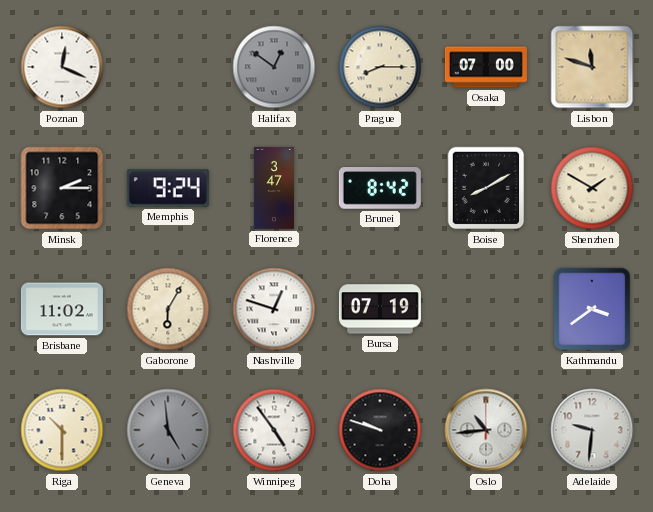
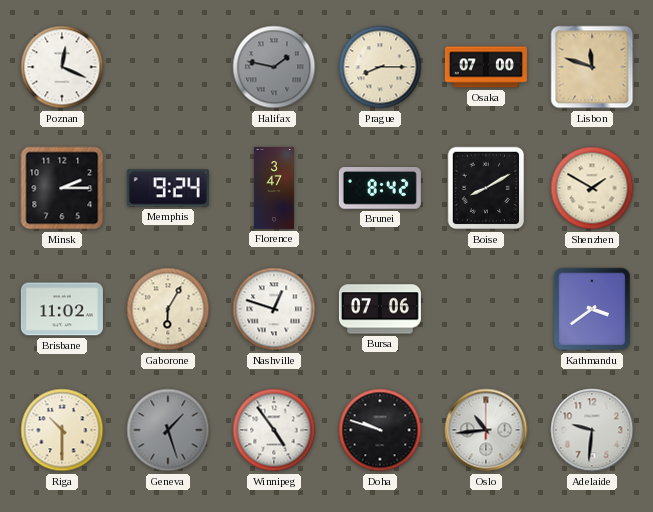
Halifax: 12:51 -> 1:47
Bursa: 07:19 -> 07:06
Geneva: 4:59 -> 1:27
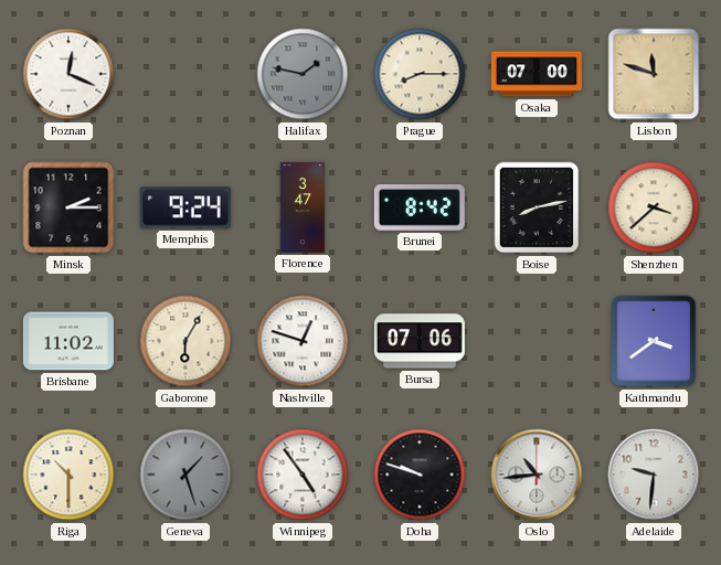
Boise: 8:10 -> 8:13
Shenzhen: 1:50 -> 3:38
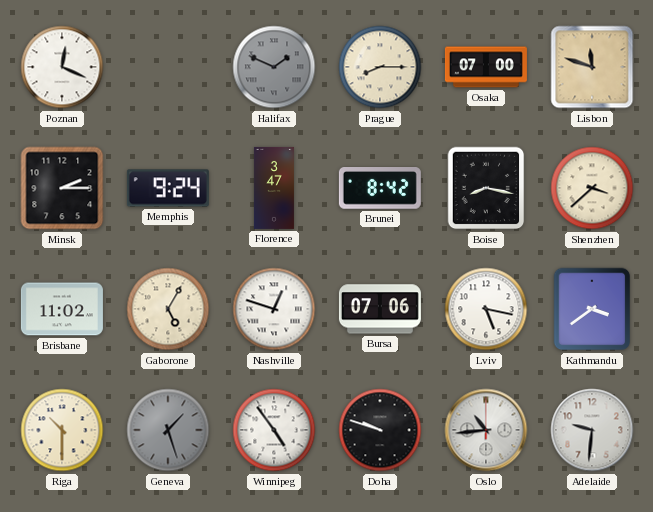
Halifax: 1:47 -> 1:49
Boise: 8:13 -> 8:17
Gaborone: 6:05 -> 5:05
Lviv: none -> 5:17
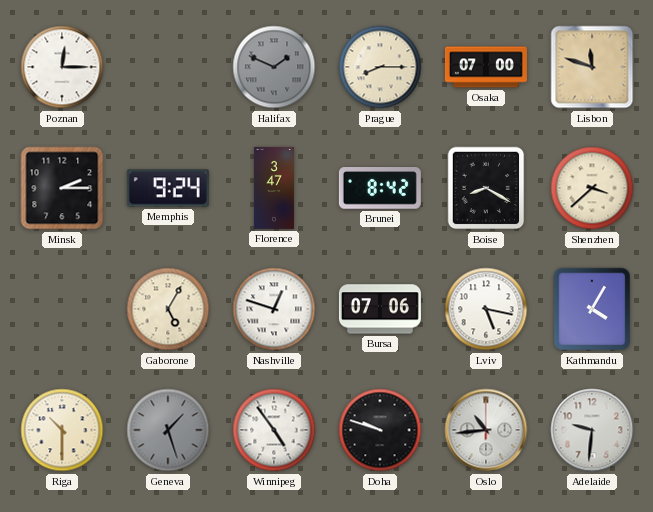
Poznan: 12:19 -> 12:15
Boise: 8:17 -> 8:20
Brisbane: 11:02 -> none
Kathmandu: 3:39 -> 4:05
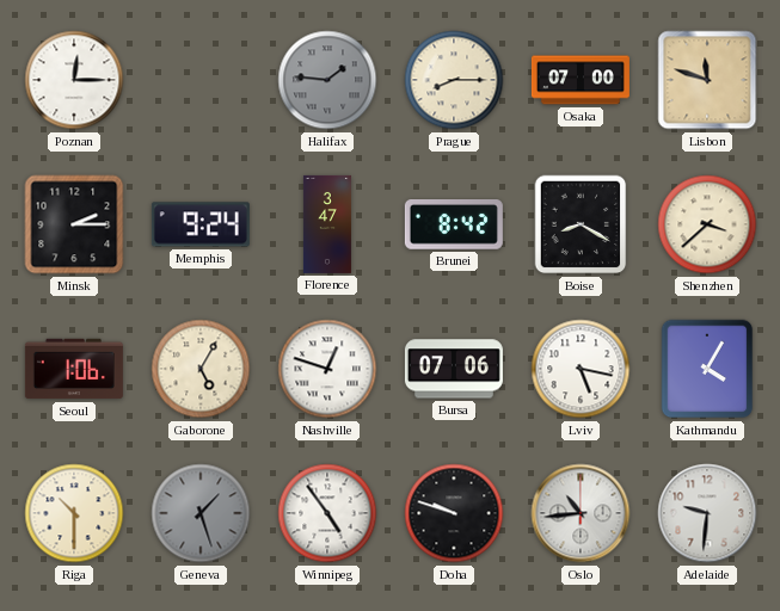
Halifax: 1:49 -> 1:46
Seoul: none -> 1:06
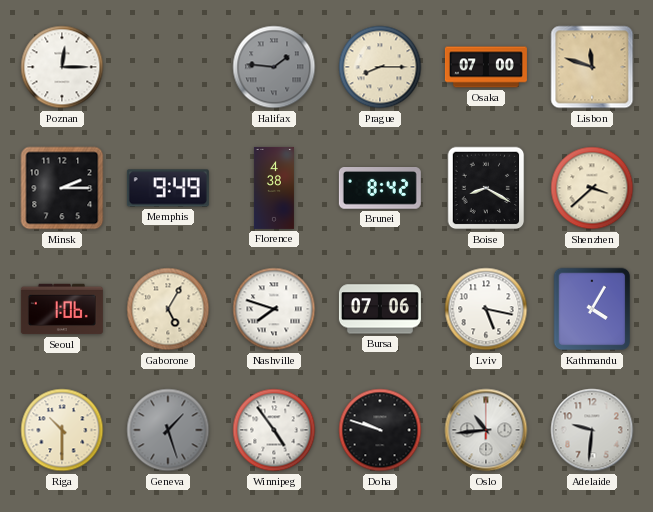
Memphis: 9:24 -> 9:49
Florence: 3:47 -> 4:38
Nashville: 12:48 -> 7:48
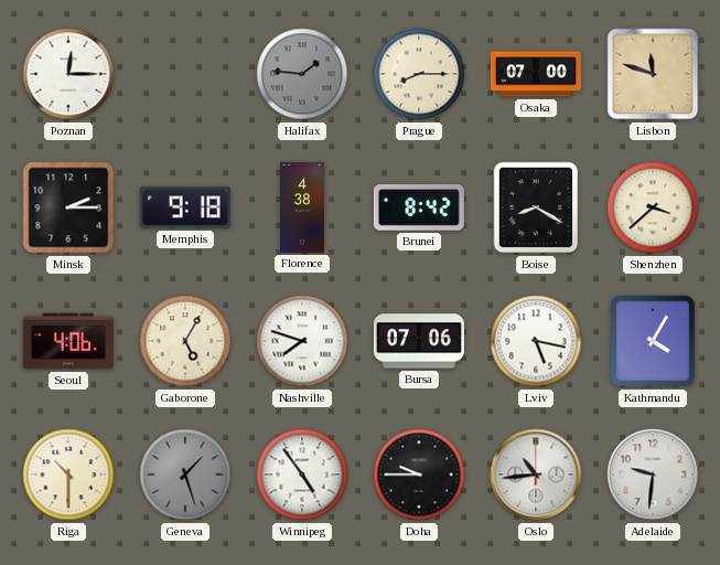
Memphis: 9:49 -> 9:18
Seoul: 1:06 -> 4:06
Doha: 9:48 -> 9:45
